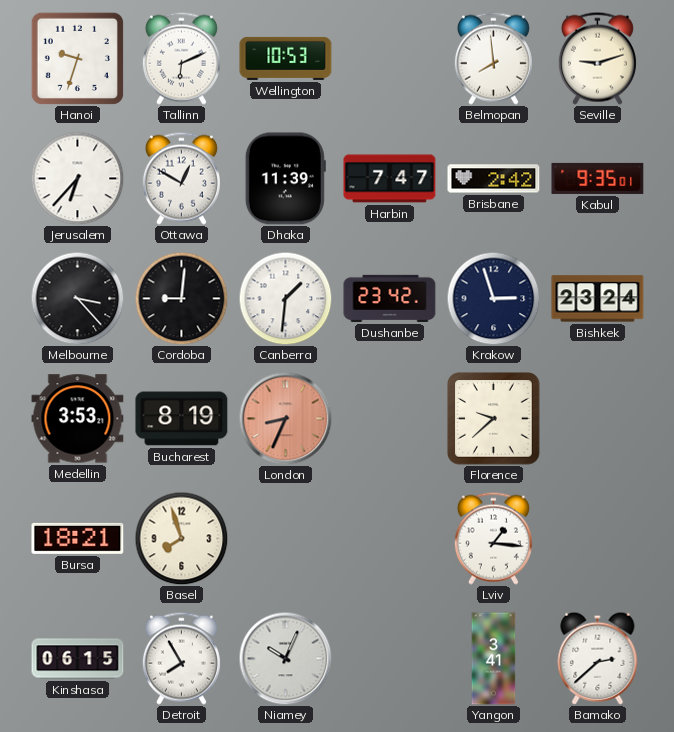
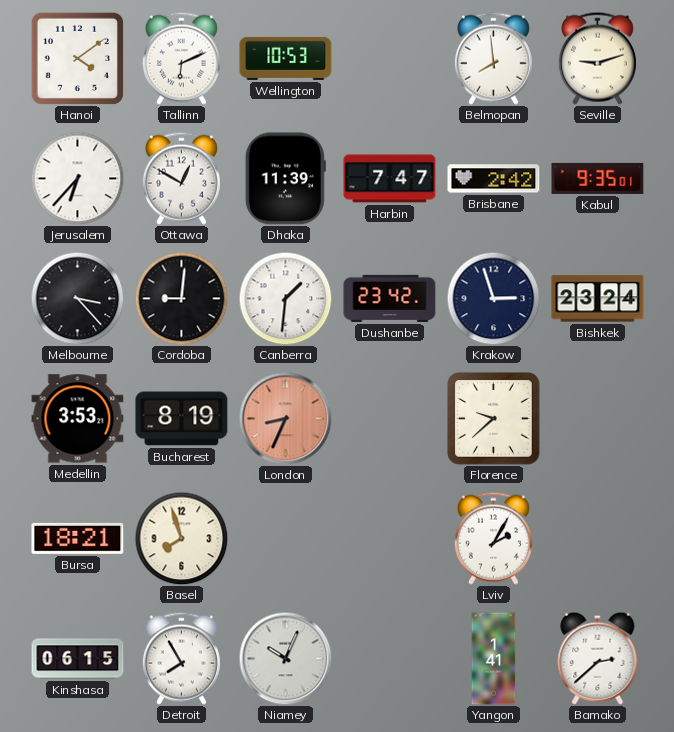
Hanoi: 9:33 -> 4:09
Lviv: 1:16 -> 2:05
Yangon: 3:41 -> 1:41
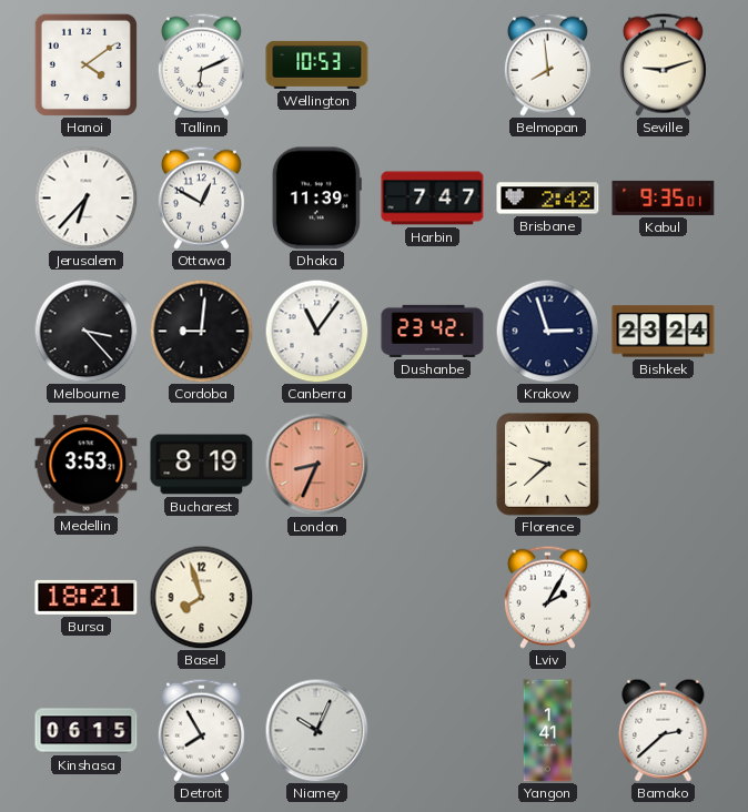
Canberra: 1:31 -> 11:06
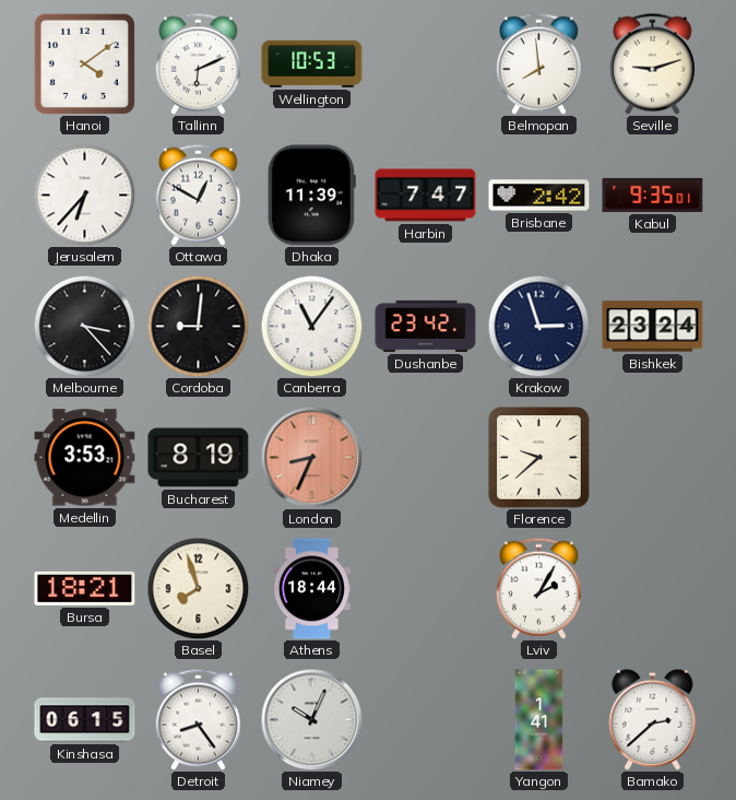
Athens: none -> 18:44
Detroit: 7:55 -> 8:24
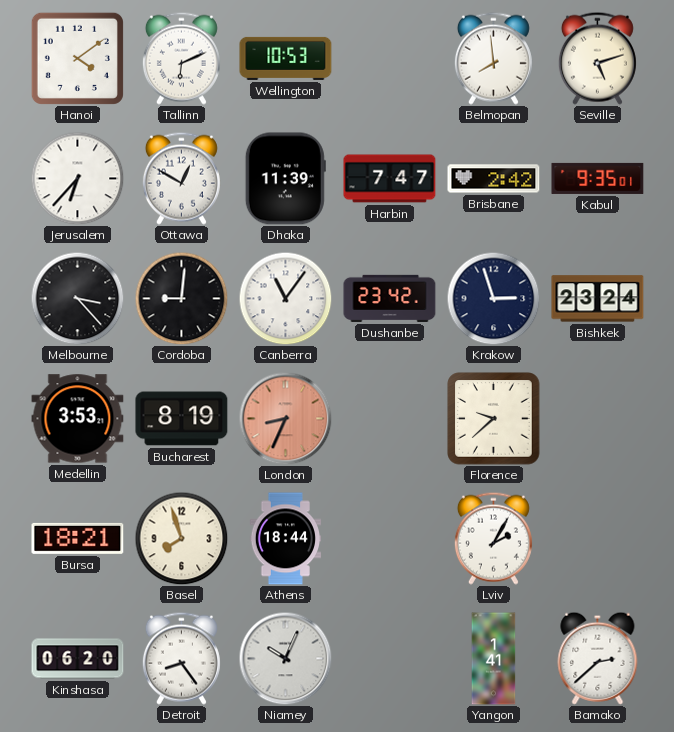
Seville: 9:12 -> 5:12
Kinshasa: 06:15 -> 06:20
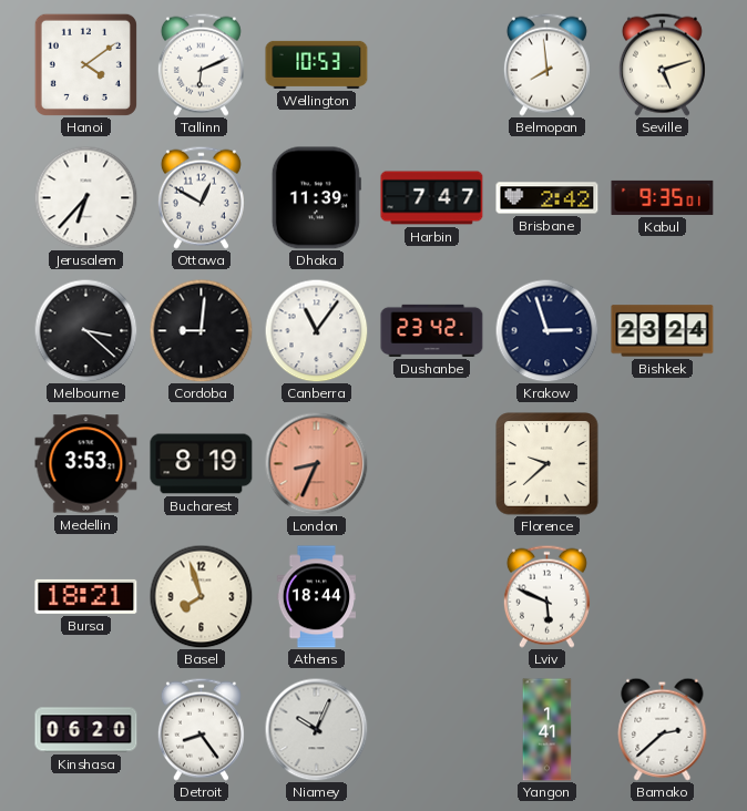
Melbourne: 3:23 -> 3:22
Lviv: 2:05 -> 5:49
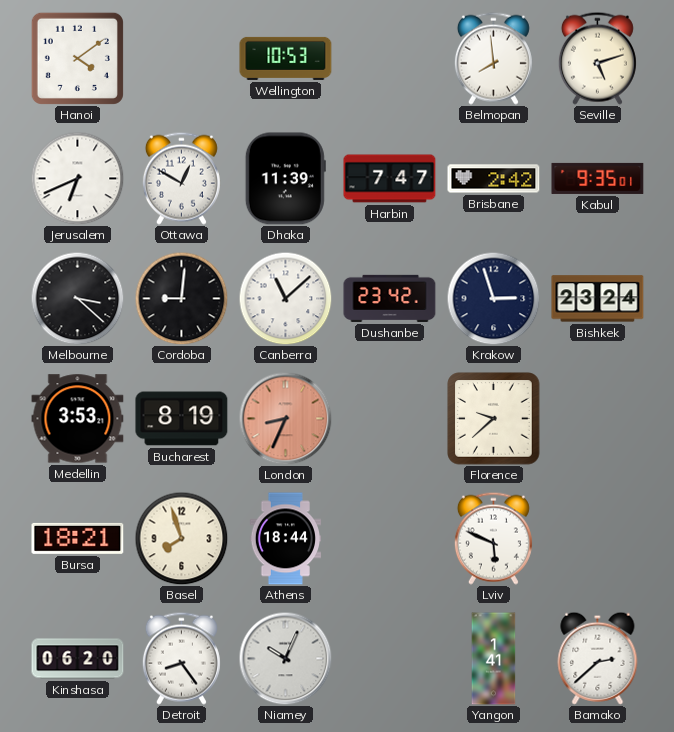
Tallinn: 6:11 -> none
Jerusalem: 6:37 -> 6:41
Canberra: 11:06 -> 11:08
